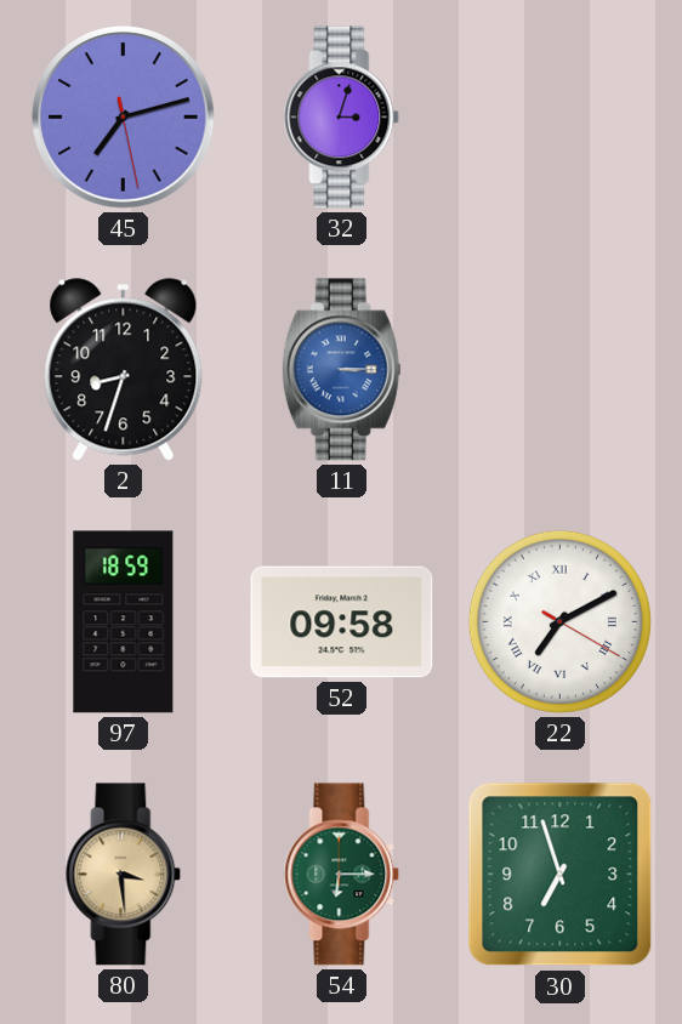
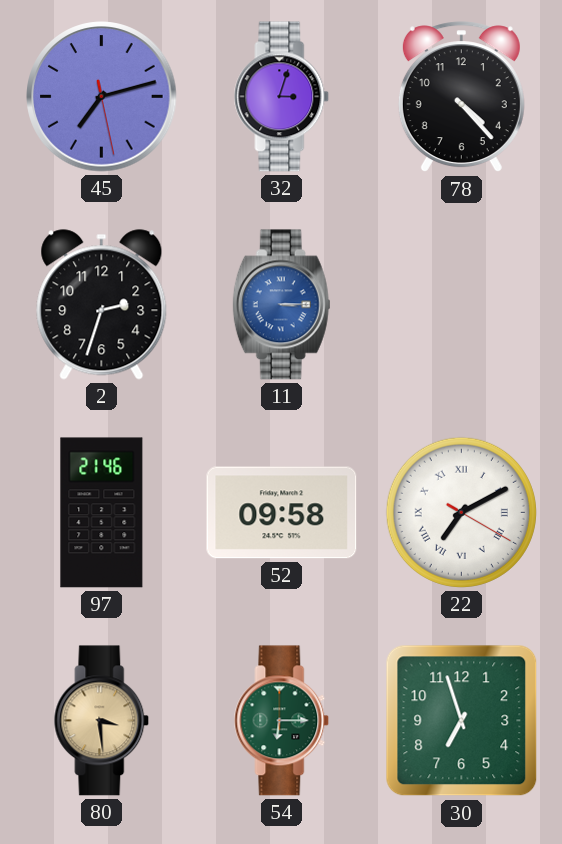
78: none -> 4:23
2: 8:33 -> 2:33
97: 18:59 -> 21:46
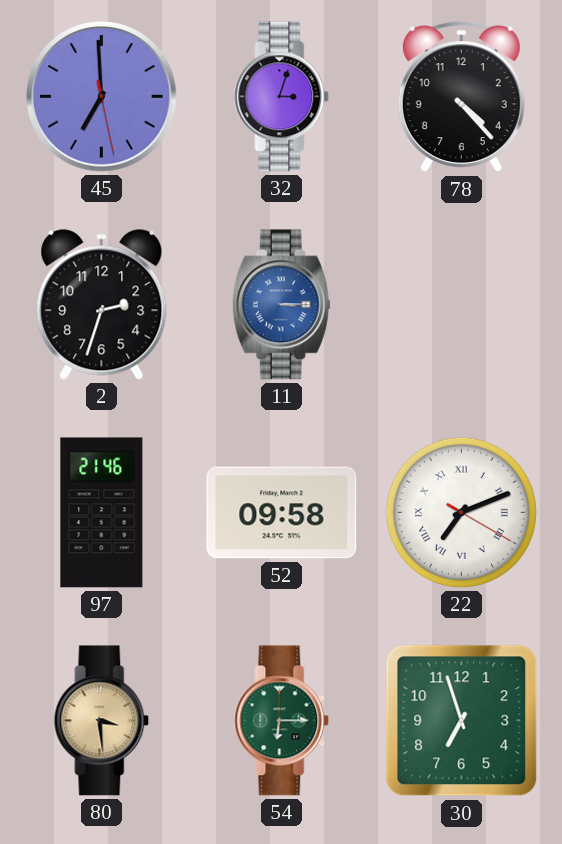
45: 7:12 -> 6:59
22: 7:10 -> 7:11
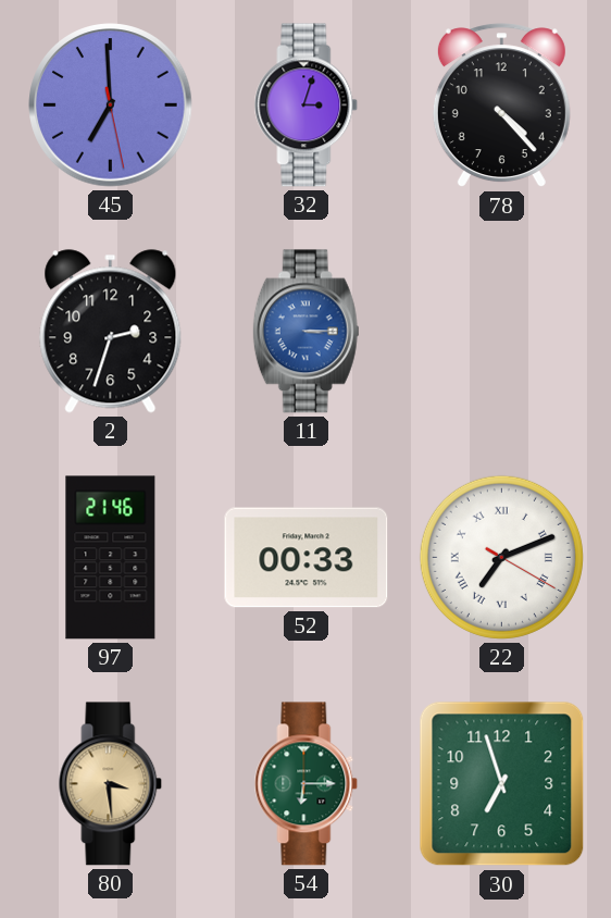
52: 09:58 -> 00:33
